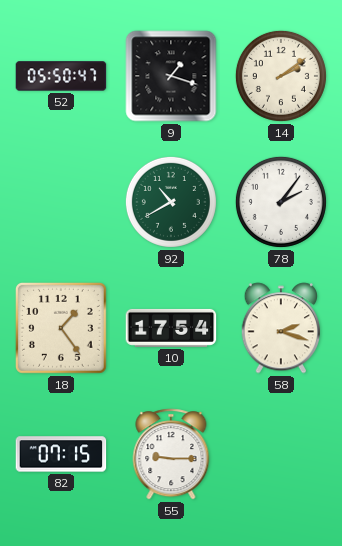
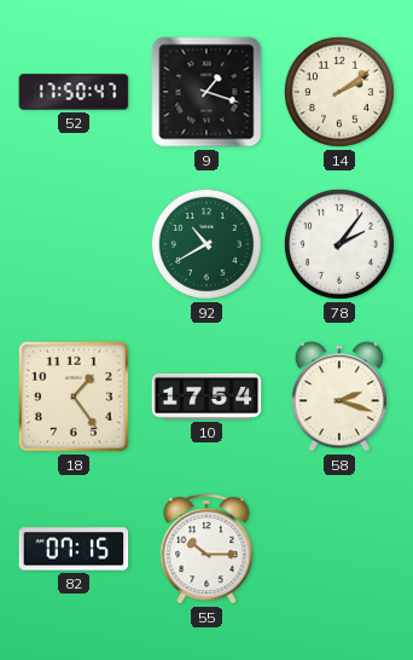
52: 05:50 -> 17:50
55: 9:15 -> 10:15
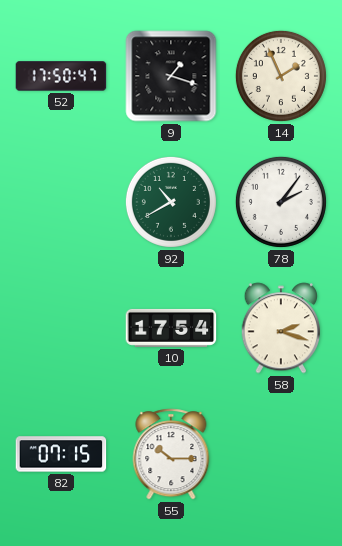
14: 2:09 -> 1:56
18: 1:24 -> none
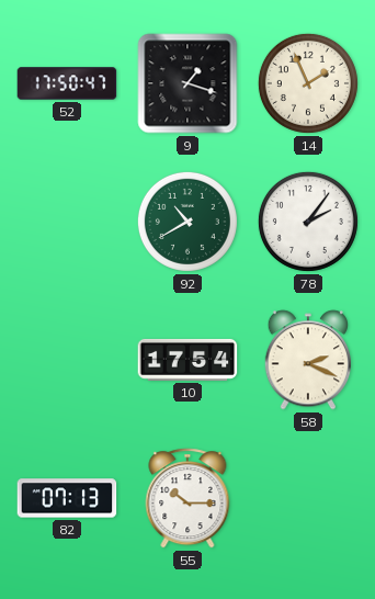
58: 2:18 -> 2:19
82: 07:15 -> 07:13
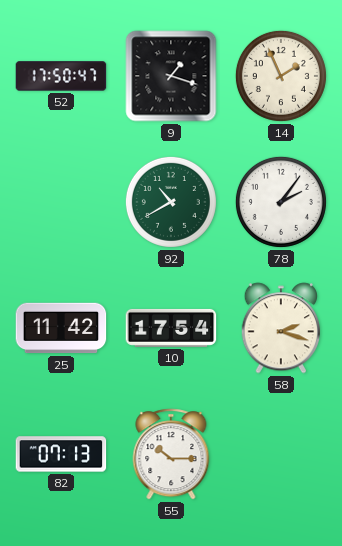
25: none -> 11:42
58: 2:19 -> 2:18
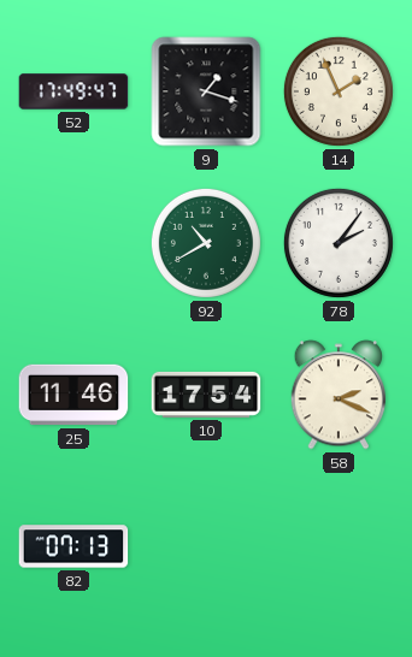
52: 17:50 -> 17:49
25: 11:42 -> 11:46
58: 2:18 -> 2:19
55: 10:15 -> none
